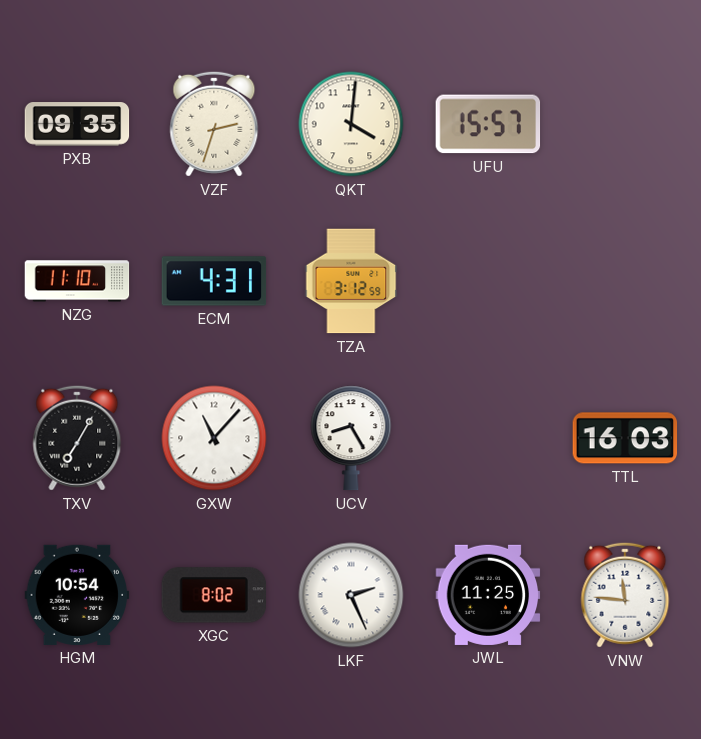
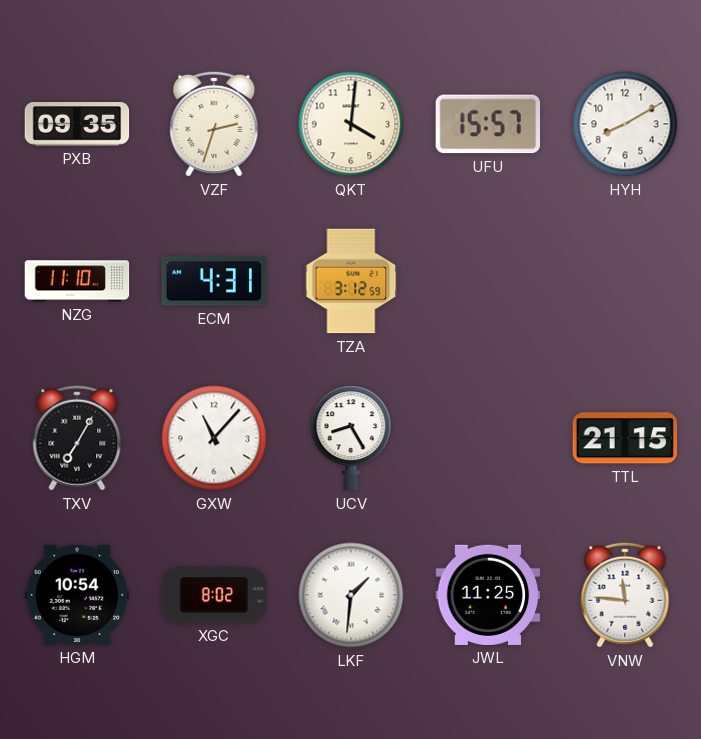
HYH: none -> 8:10
TTL: 16:03 -> 21:15
LKF: 2:26 -> 1:31
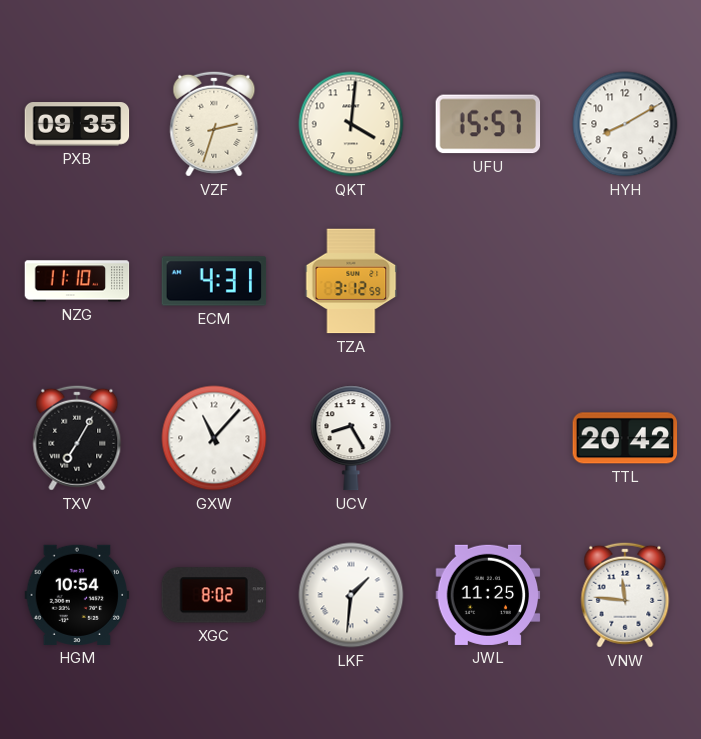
TTL: 21:15 -> 20:42
